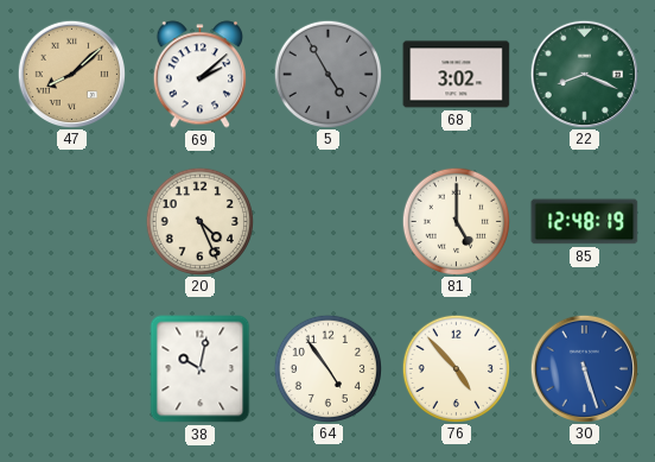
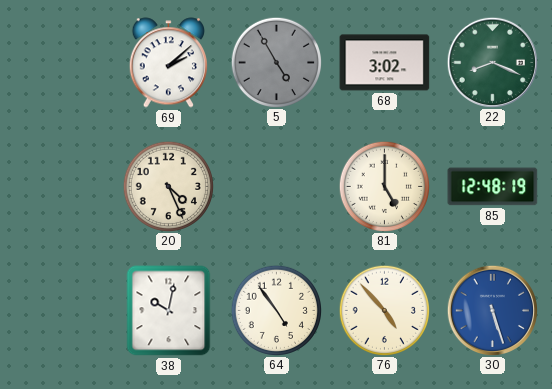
47: 8:08 -> none
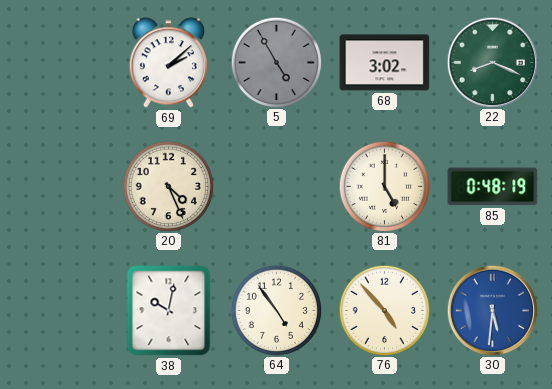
85: 12:48 -> 0:48
30: 5:27 -> 5:31
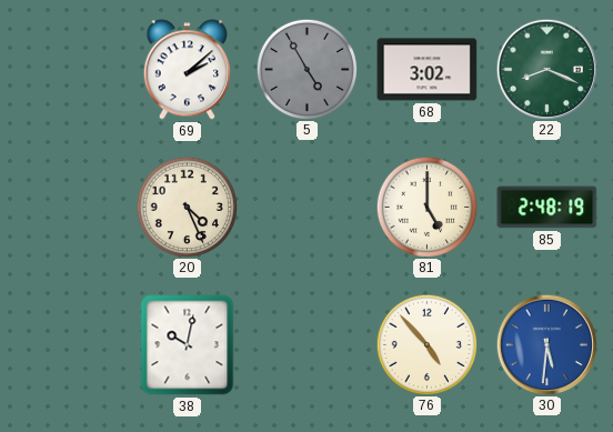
85: 0:48 -> 2:48
64: 4:54 -> none
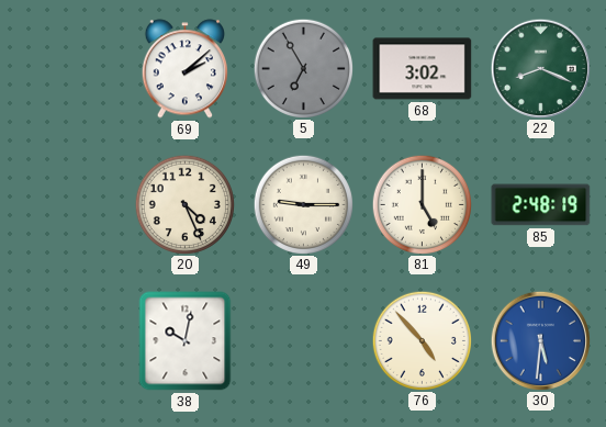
5: 4:55 -> 6:55
49: none -> 9:15
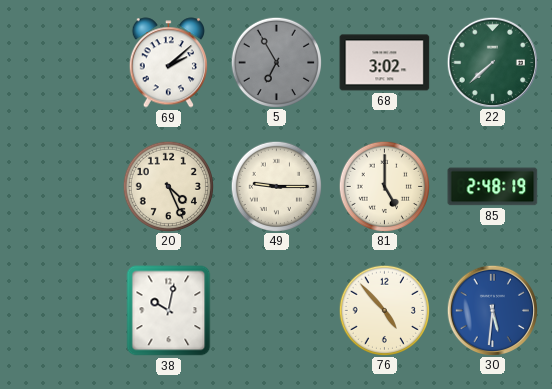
22: 8:19 -> 7:38
